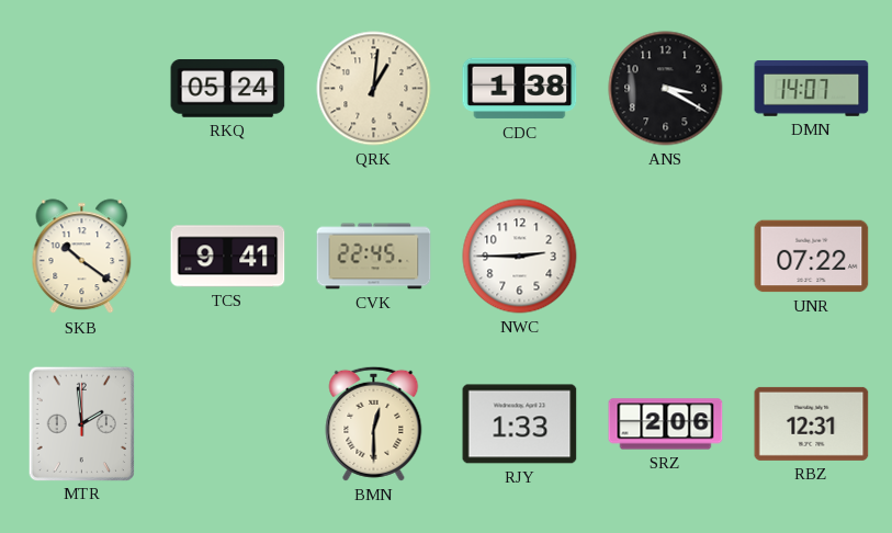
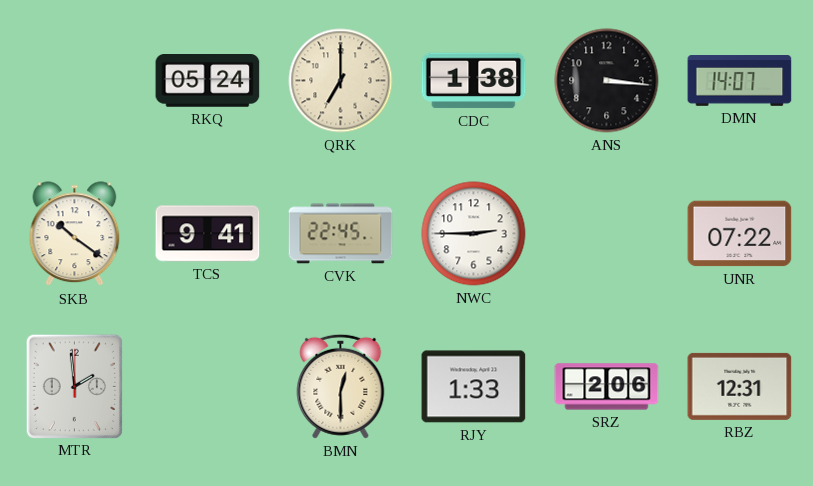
QRK: 1:01 -> 7:00
ANS: 3:20 -> 3:16
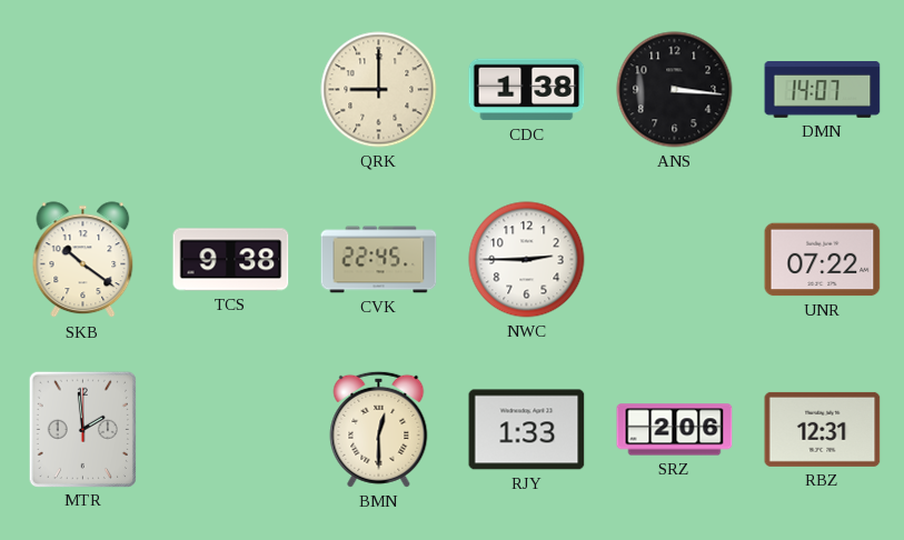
RKQ: 05:24 -> none
QRK: 7:00 -> 9:00
TCS: 9:41 -> 9:38
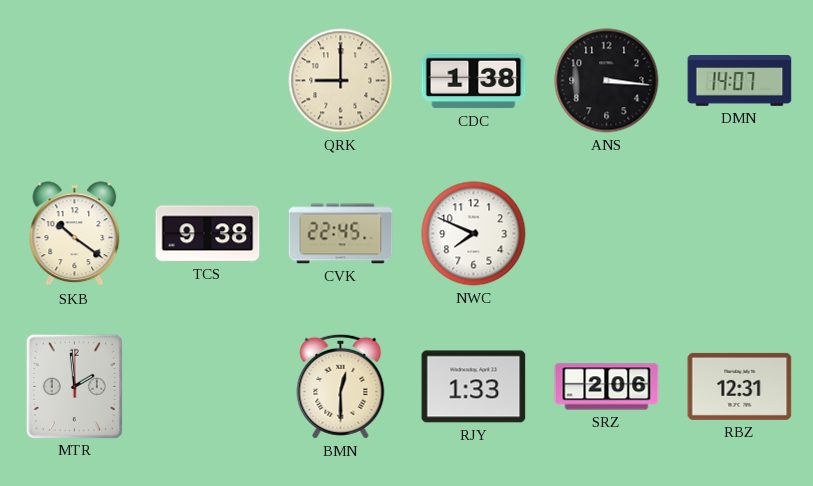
NWC: 2:45 -> 7:49
UNR: 07:22 -> none
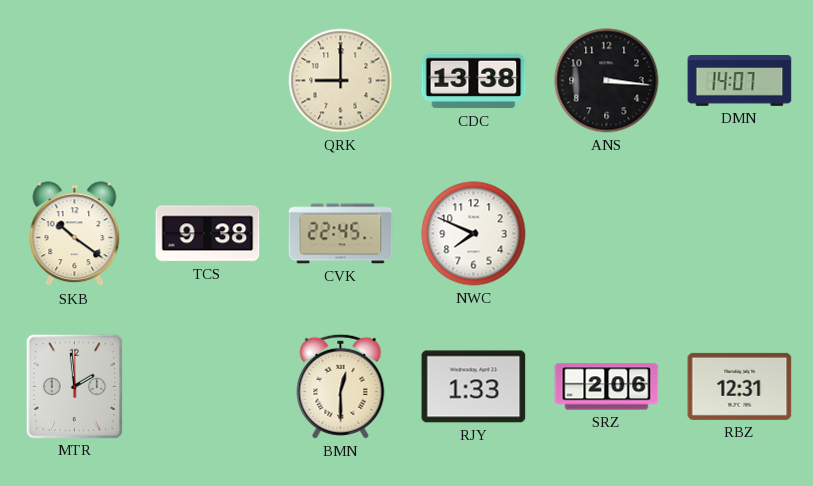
CDC: 1:38 -> 13:38
